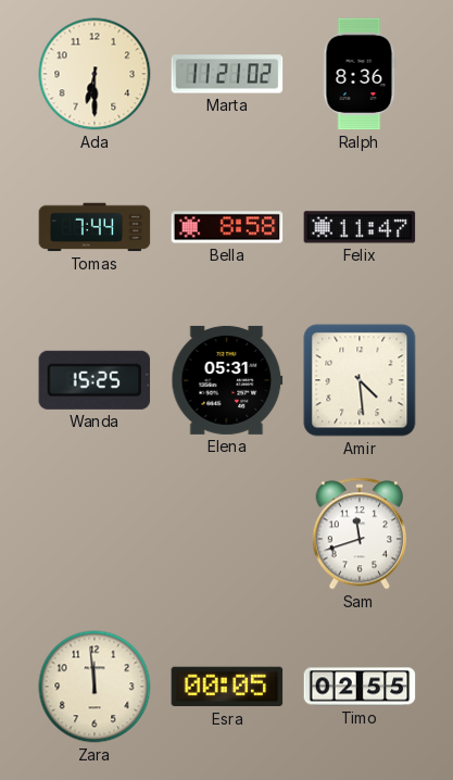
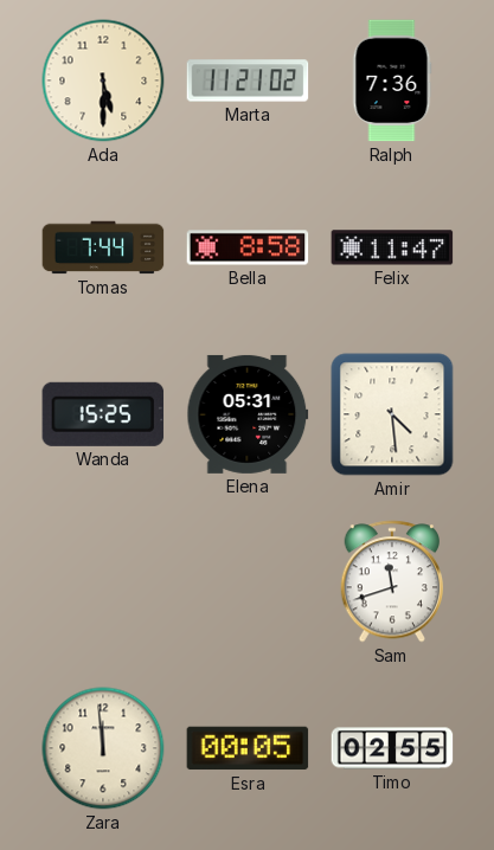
Ada: 6:30 -> 5:30
Ralph: 8:36 -> 7:36
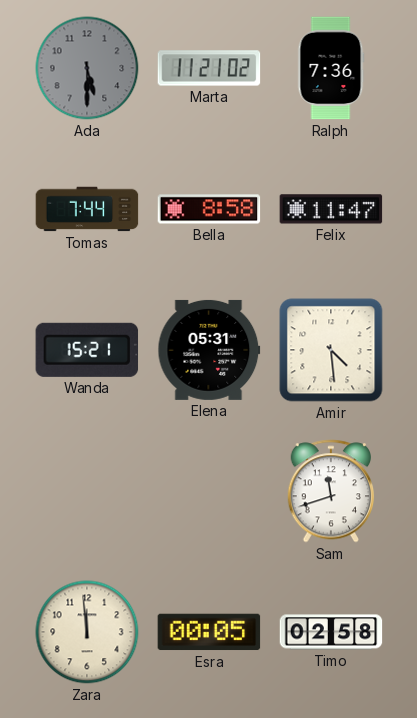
Ada dial: cream -> grey
Wanda: 15:25 -> 15:21
Timo: 02:55 -> 02:58
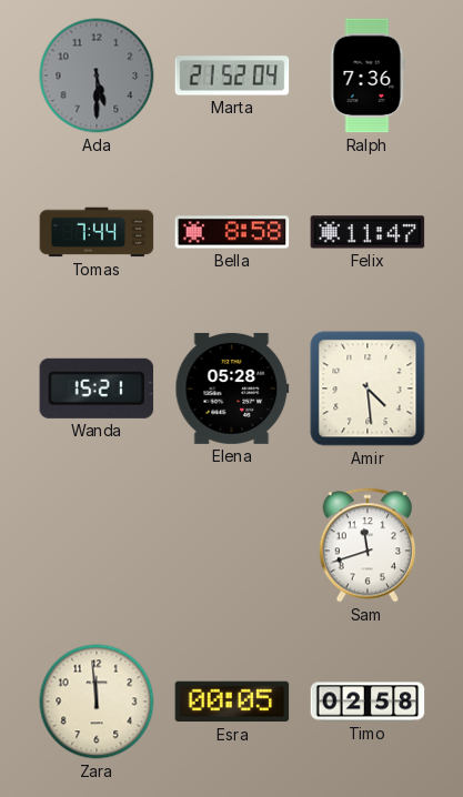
Marta: 11:21 -> 21:52
Elena: 05:31 -> 05:28
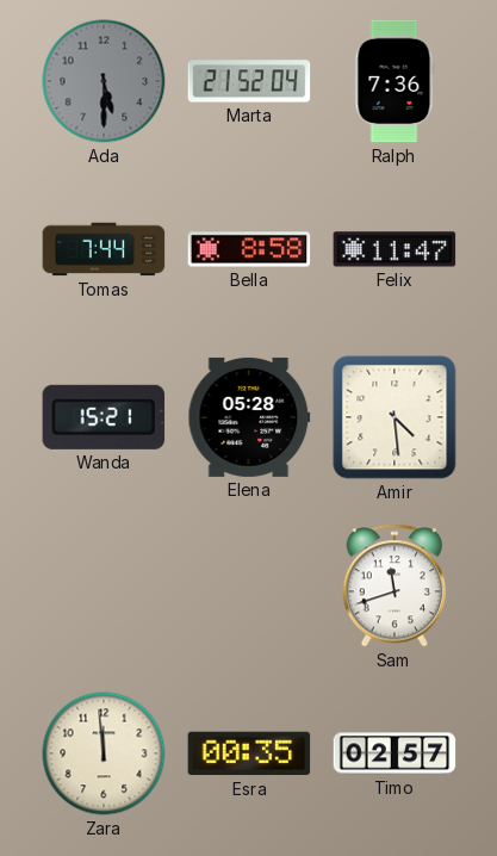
Esra: 00:05 -> 00:35
Timo: 02:58 -> 02:57
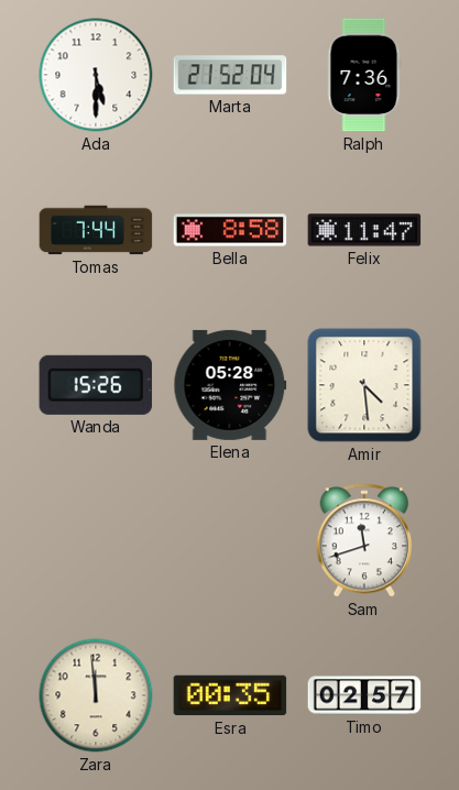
Ada dial: grey -> white
Wanda: 15:21 -> 15:26
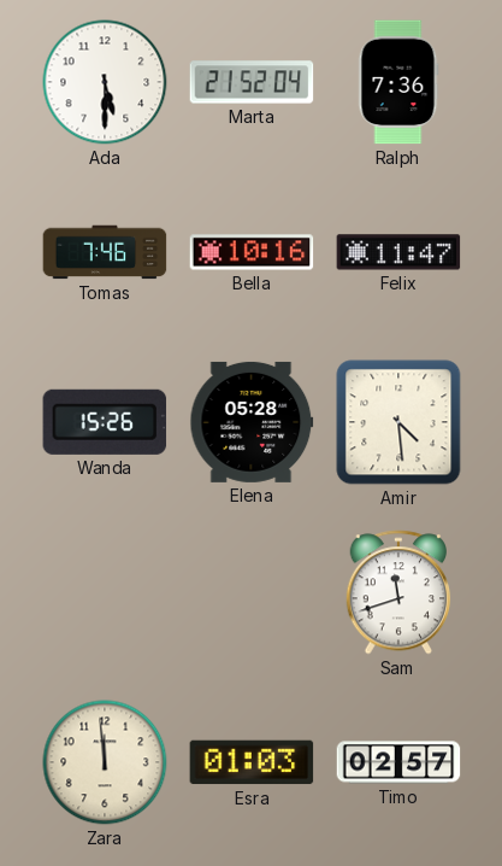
Tomas: 7:44 -> 7:46
Bella: 8:58 -> 10:16
Esra: 00:35 -> 01:03
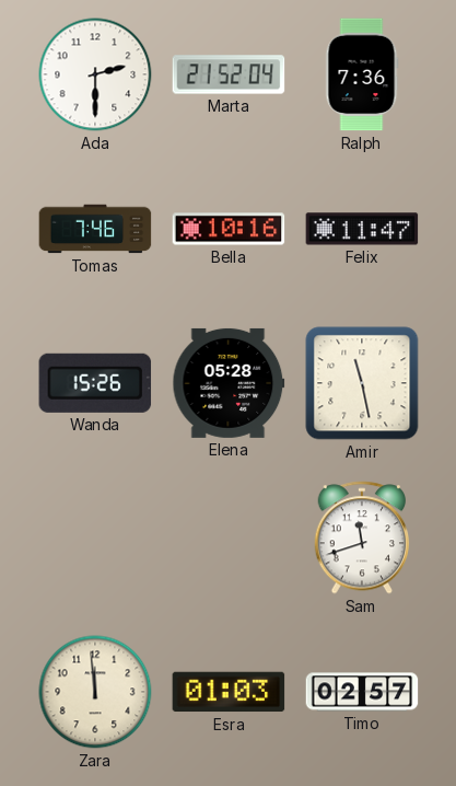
Ada: 5:30 -> 2:30
Amir: 4:29 -> 11:28
